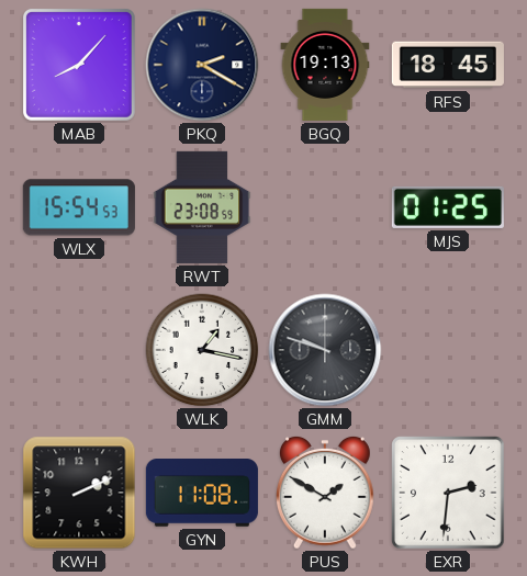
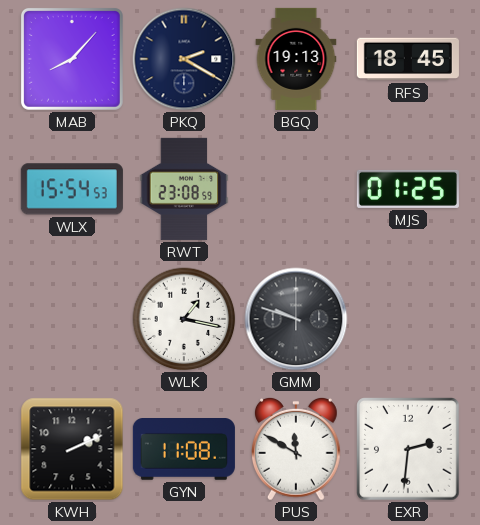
PUS: 1:50 -> 11:50
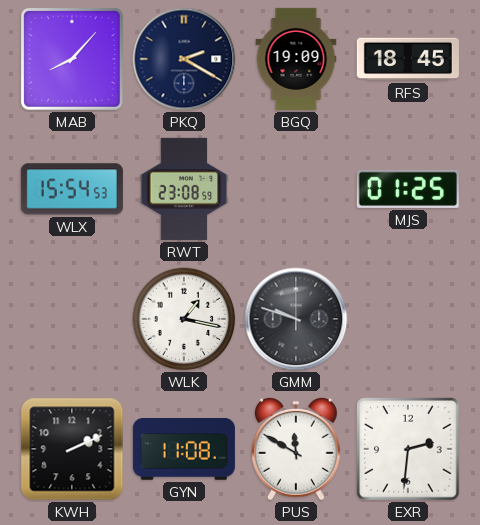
BGQ: 19:13 -> 19:09
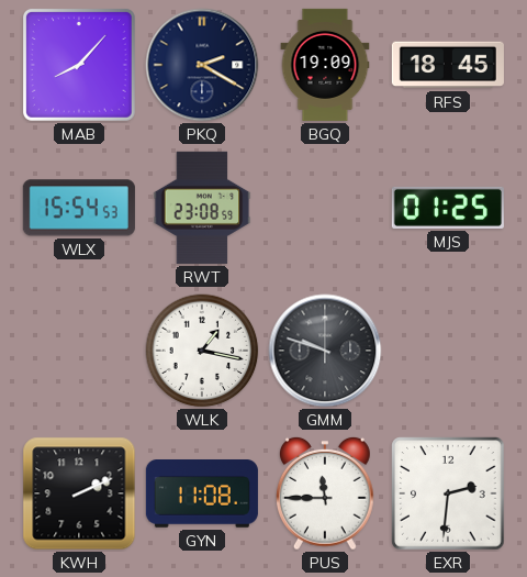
PUS: 11:50 -> 11:45
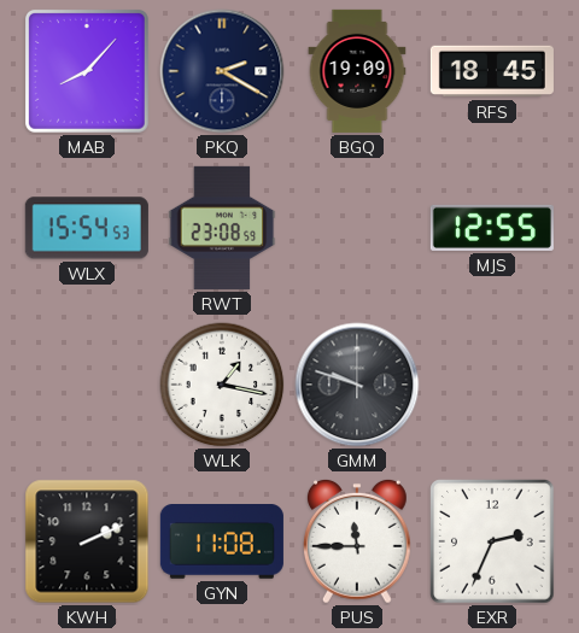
MJS: 01:25 -> 12:55
EXR: 2:31 -> 2:34
